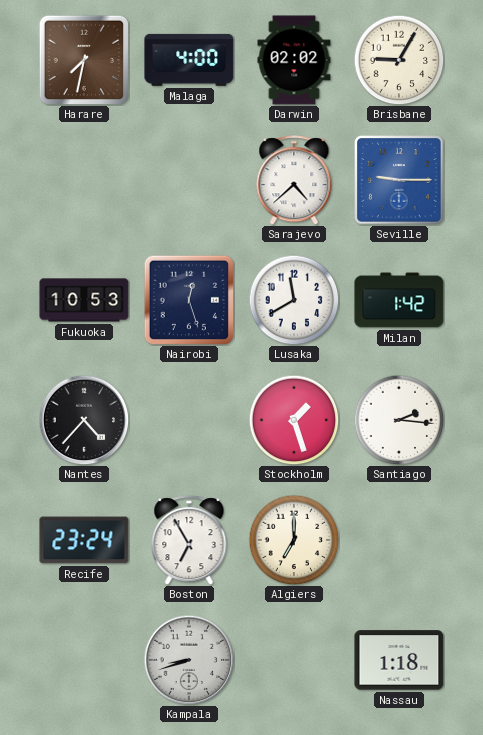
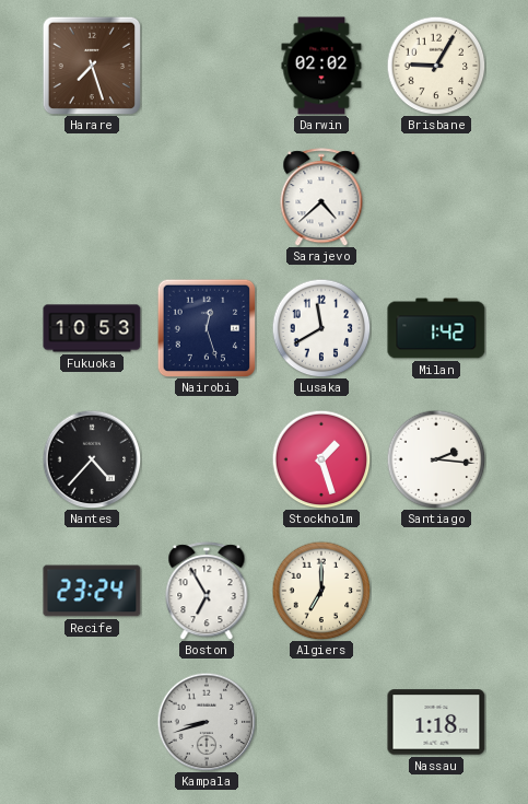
Harare: 7:32 -> 7:27
Malaga: 4:00 -> none
Seville: 9:15 -> none
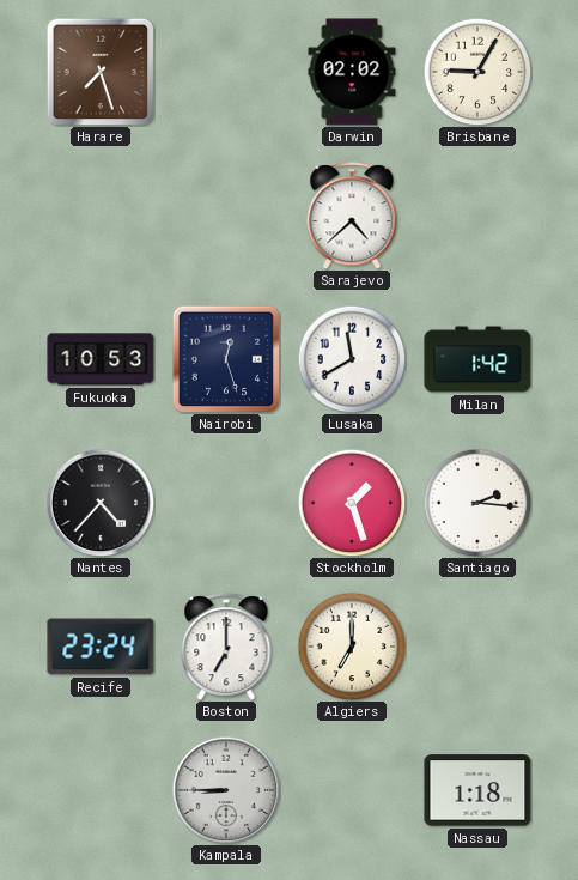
Boston: 6:55 -> 7:00
Kampala: 8:42 -> 8:45
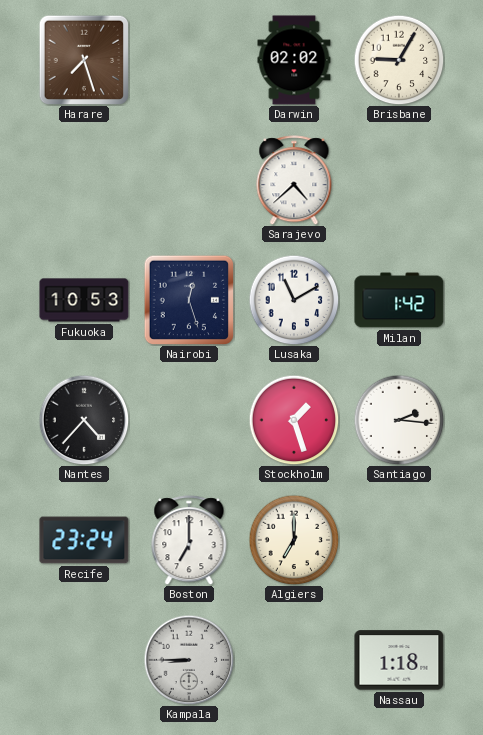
Lusaka: 11:40 -> 11:10
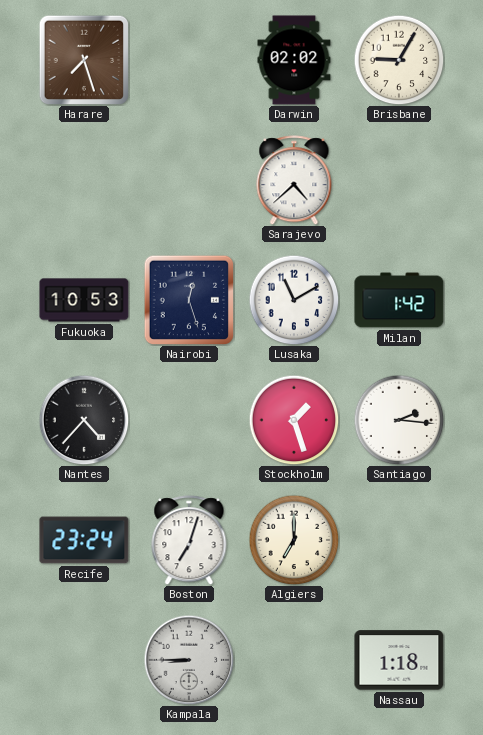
Boston: 7:00 -> 7:03
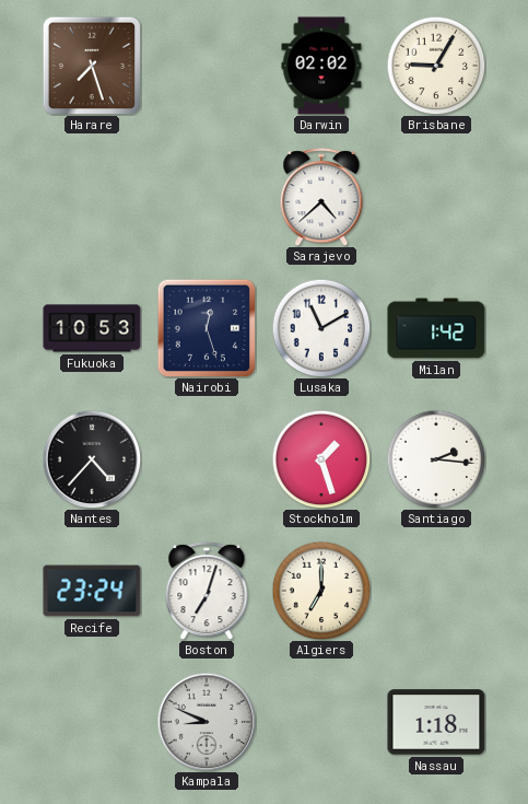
Kampala: 8:45 -> 8:49
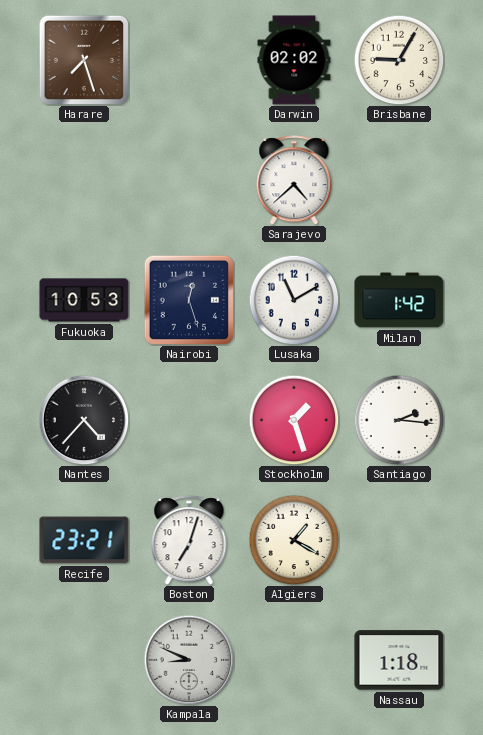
Recife: 23:24 -> 23:21
Algiers: 7:00 -> 1:20
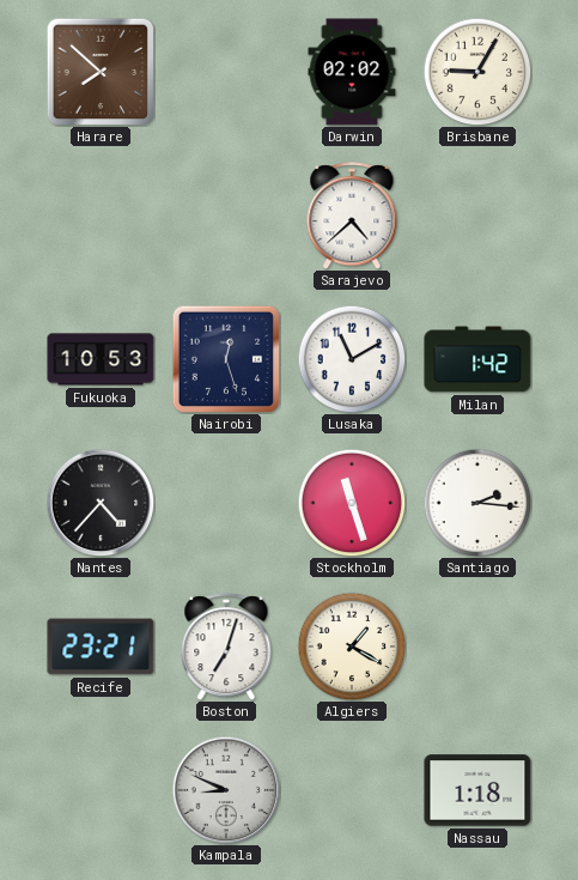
Harare: 7:27 -> 7:52
Stockholm: 1:27 -> 11:27
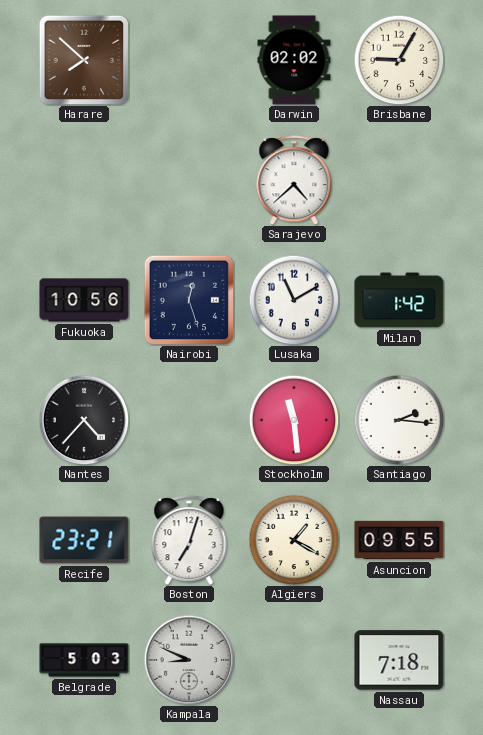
Fukuoka: 10:53 -> 10:56
Stockholm: 11:27 -> 11:29
Asuncion: none -> 09:55
Belgrade: none -> 5:03
Nassau: 1:18 -> 7:18
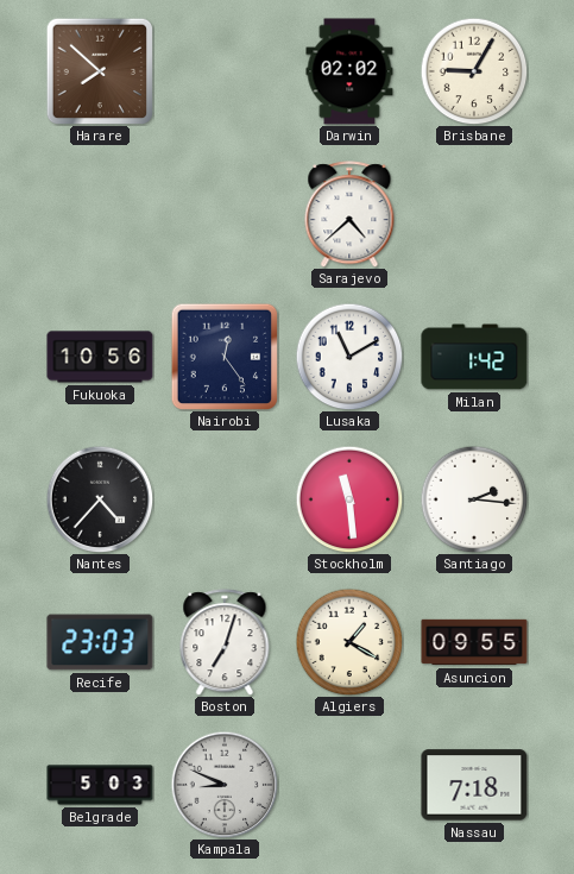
Nairobi: 12:27 -> 12:24
Recife: 23:21 -> 23:03
